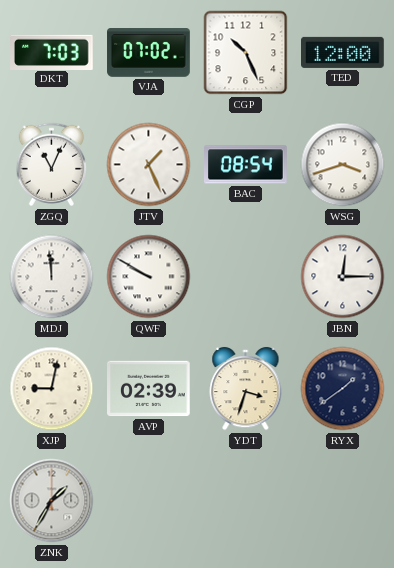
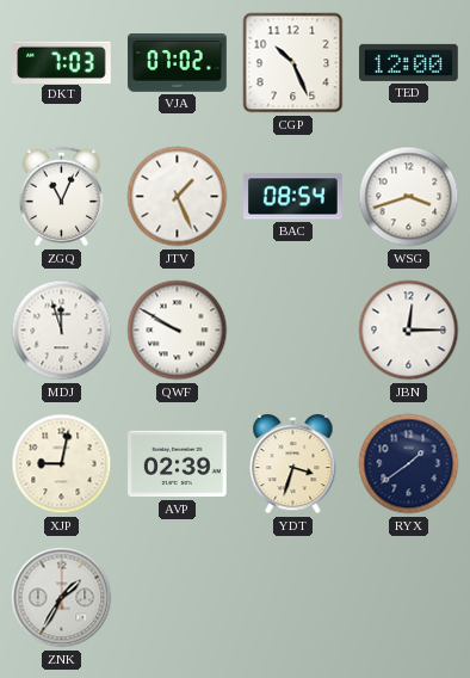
MDJ: 11:59 -> 11:57
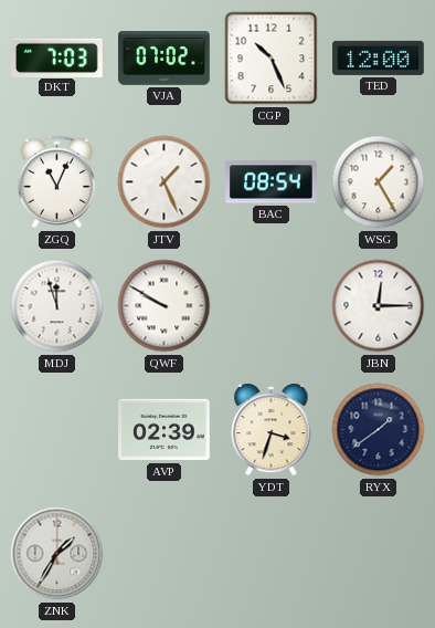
WSG: 3:42 -> 1:25
XJP: 9:02 -> none
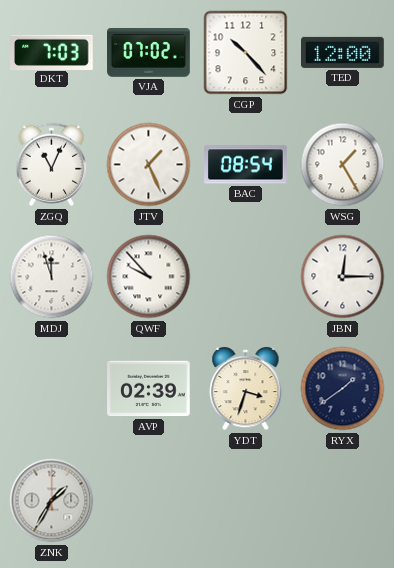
CGP: 10:26 -> 10:23
QWF: 9:50 -> 9:53
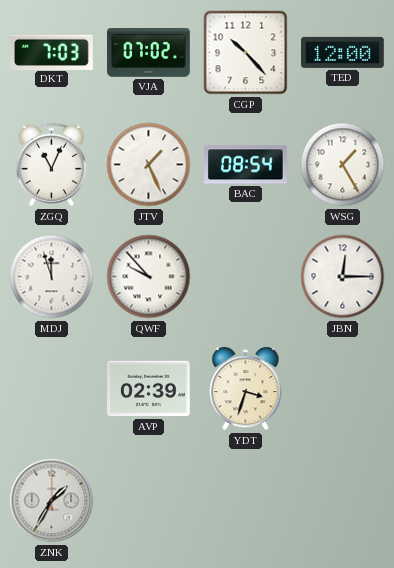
RYX: 1:39 -> none
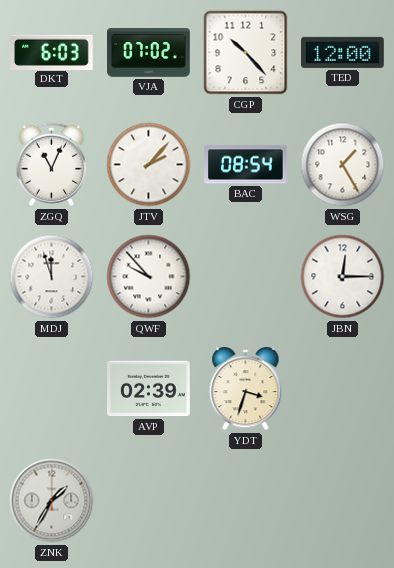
DKT: 7:03 -> 6:03
JTV: 1:26 -> 2:07
